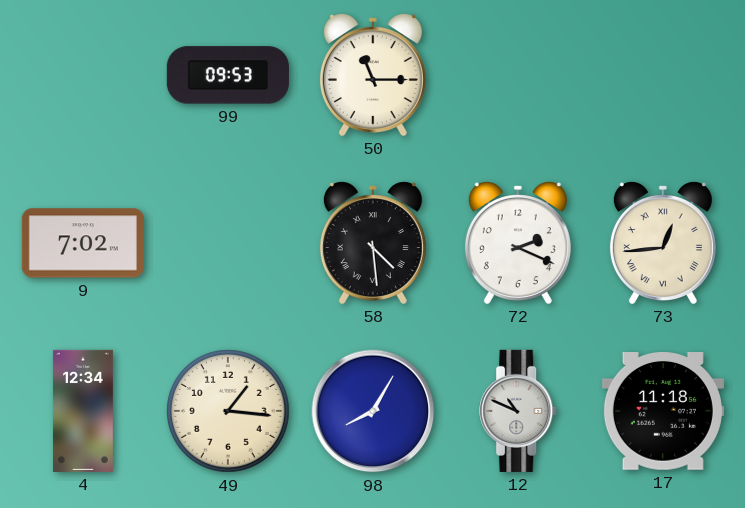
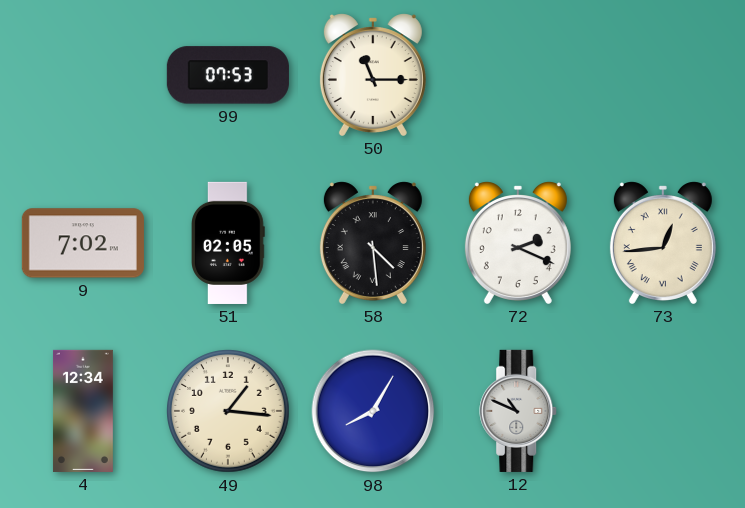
99: 09:53 -> 07:53
51: none -> 02:05
17: 11:18 -> none
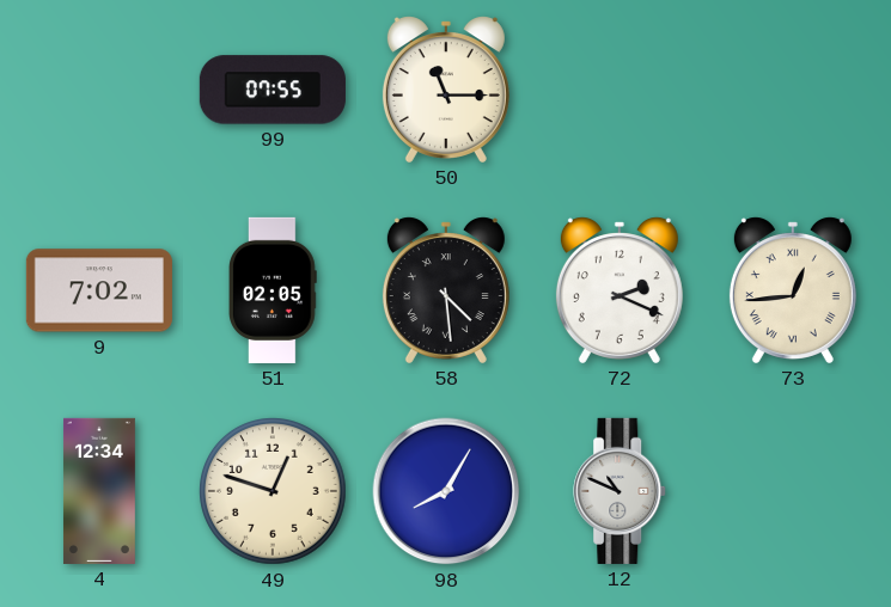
99: 07:53 -> 07:55
49: 1:16 -> 12:48
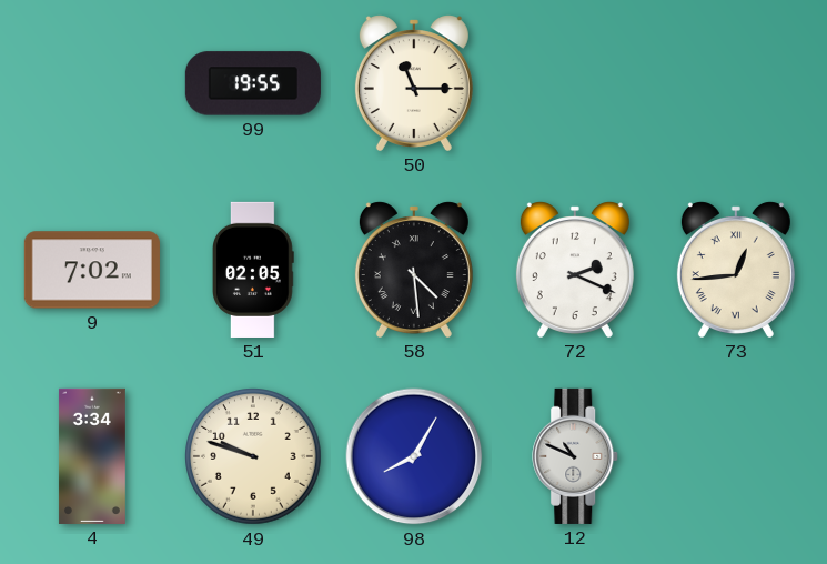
99: 07:55 -> 19:55
4: 12:34 -> 3:34
49: 12:48 -> 9:48
